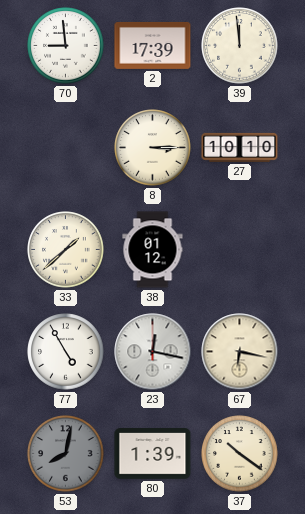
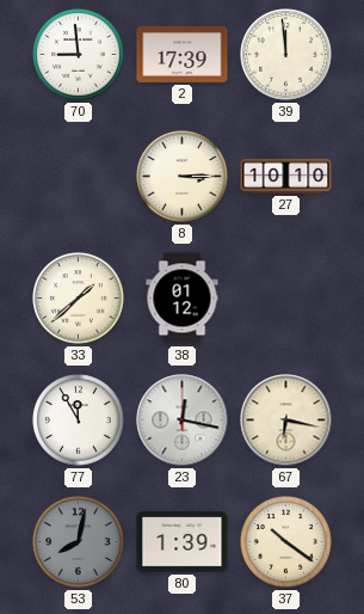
77: 4:55 -> 11:55
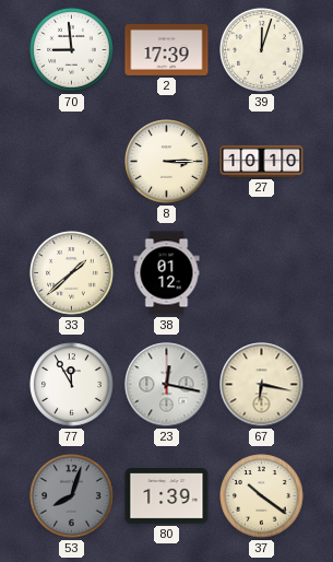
39: 11:59 -> 12:03
53: 8:02 -> 8:03
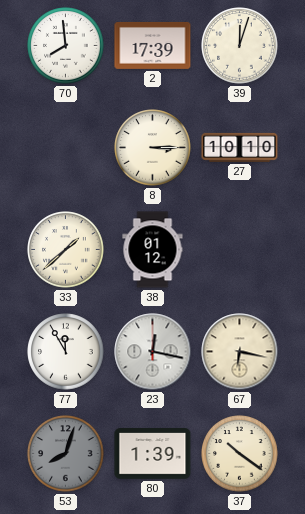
70: 8:59 -> 7:59
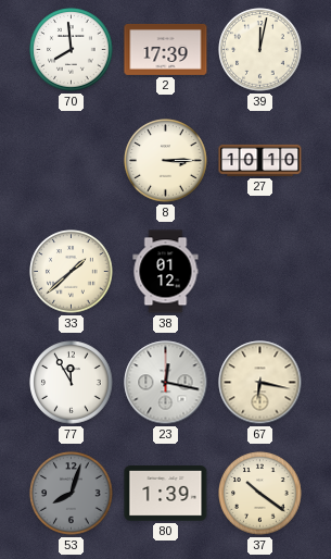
39: 12:03 -> 12:02
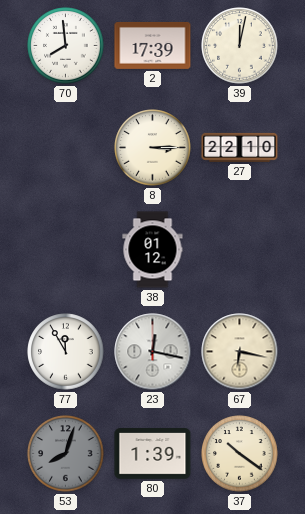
27: 10:10 -> 22:10
33: 1:38 -> none
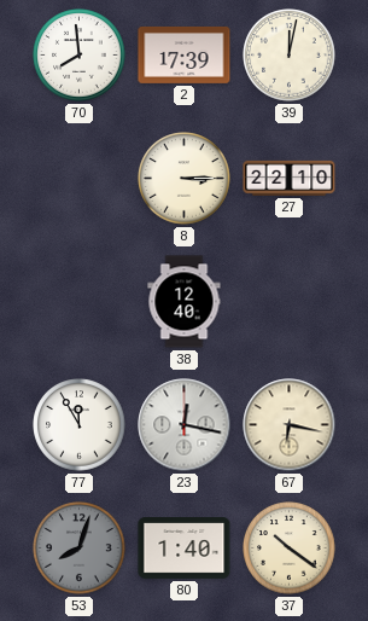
38: 01:12 -> 12:40
80: 1:39 -> 1:40
